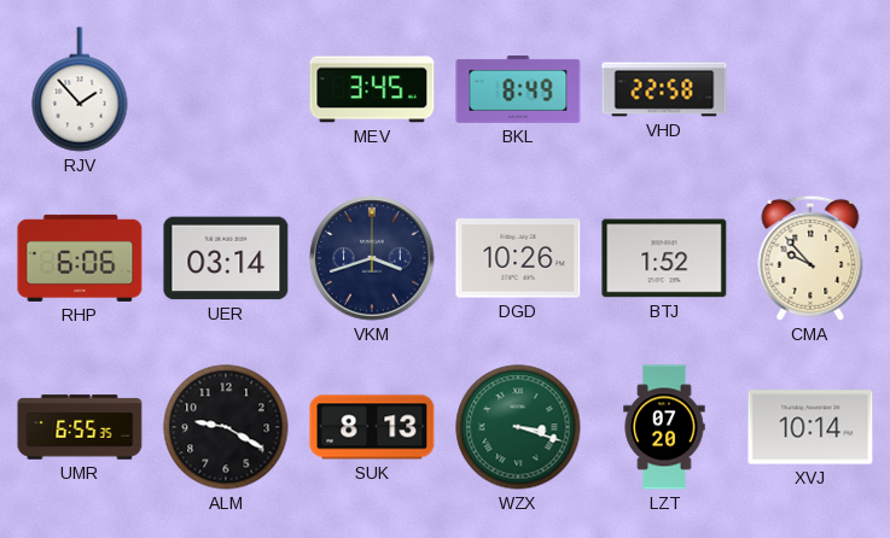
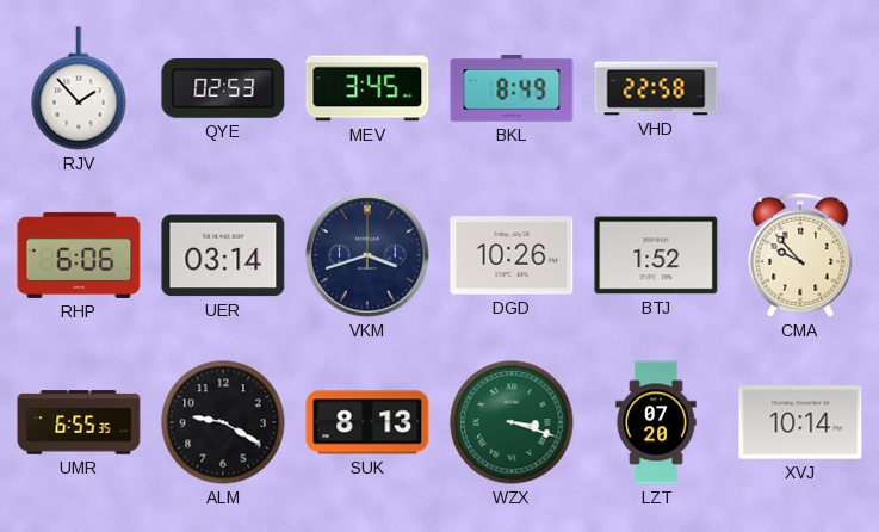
QYE: none -> 02:53
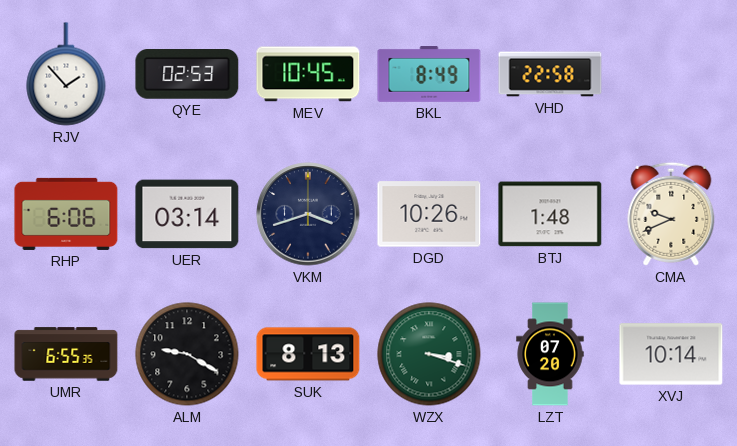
MEV: 3:45 -> 10:45
BTJ: 1:52 -> 1:48
CMA: 9:53 -> 9:41
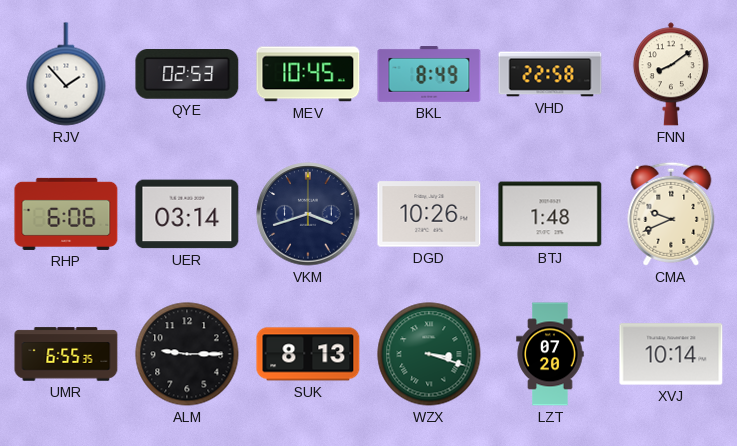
FNN: none -> 8:09
ALM: 9:20 -> 9:15
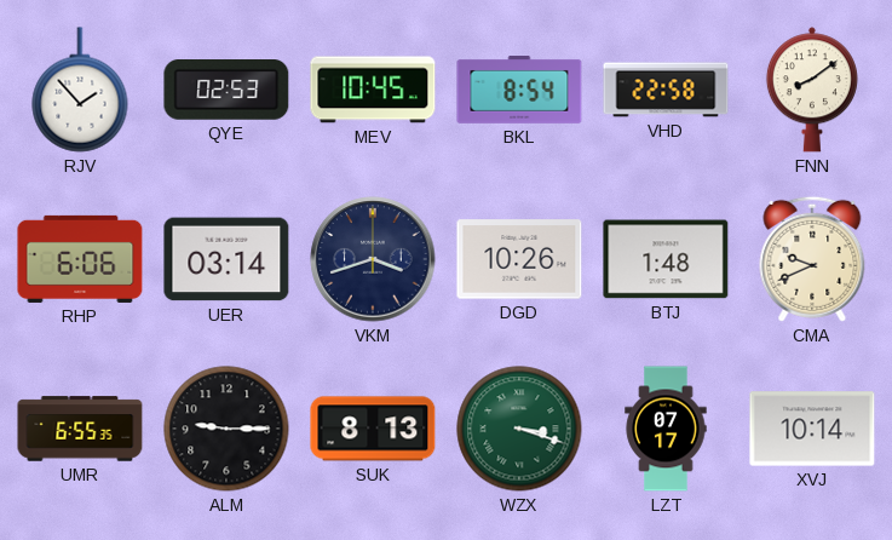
BKL: 8:49 -> 8:54
LZT: 07:20 -> 07:17
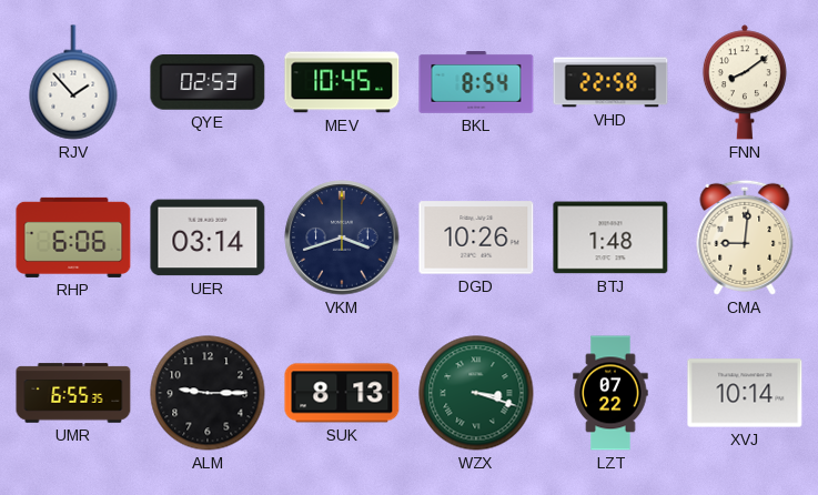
CMA: 9:41 -> 9:01
LZT: 07:17 -> 07:22
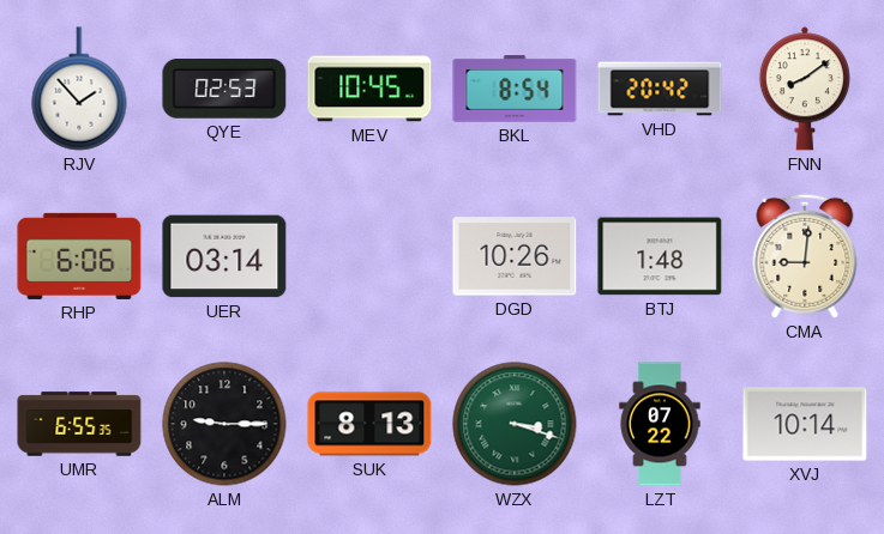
VHD: 22:58 -> 20:42
VKM: 3:42 -> none
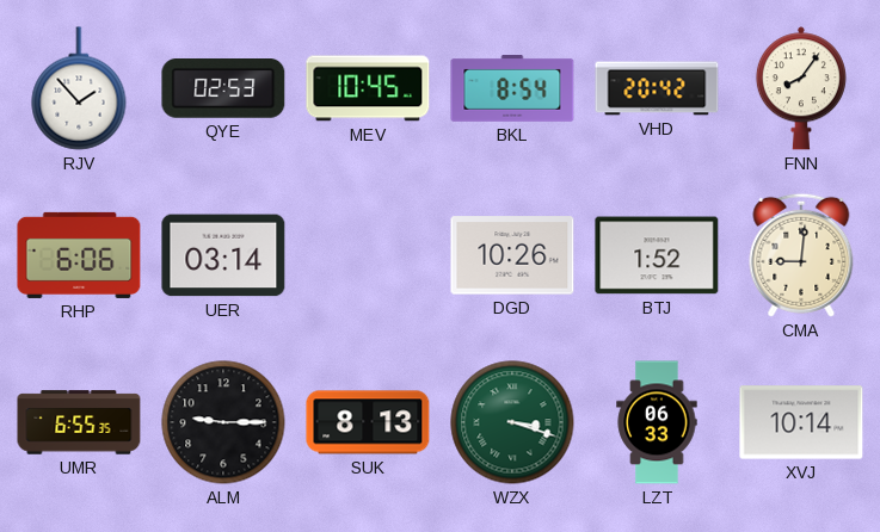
FNN: 8:09 -> 8:06
BTJ: 1:48 -> 1:52
LZT: 07:22 -> 06:33
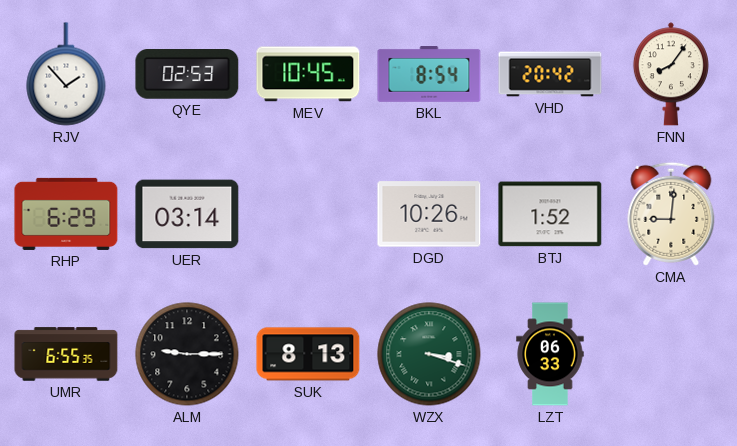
RHP: 6:06 -> 6:29
XVJ: 10:14 -> none
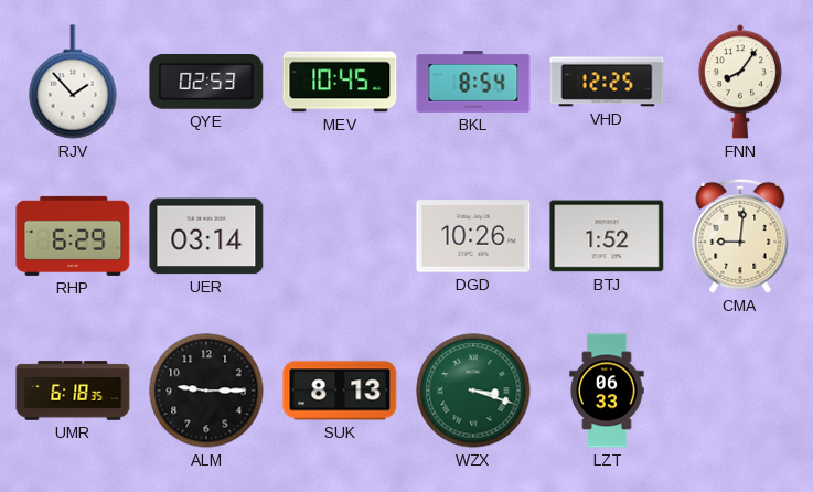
VHD: 20:42 -> 12:25
UMR: 6:55 -> 6:18
